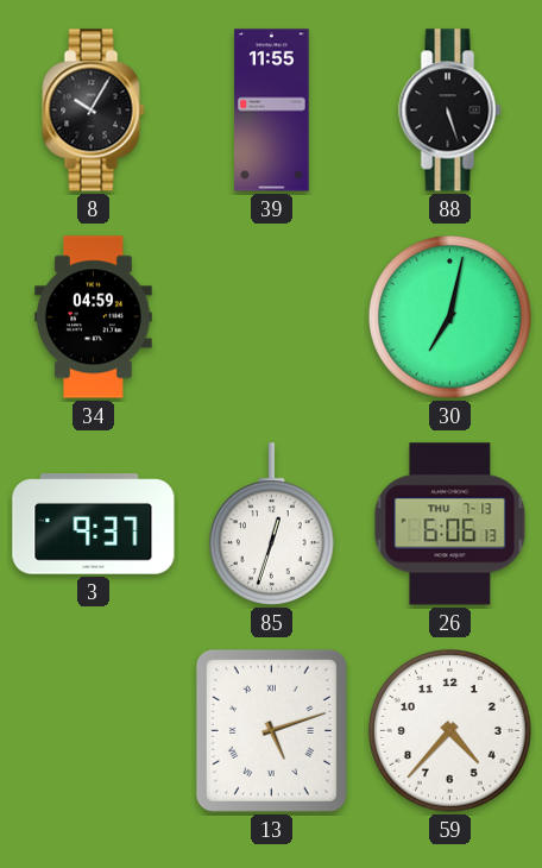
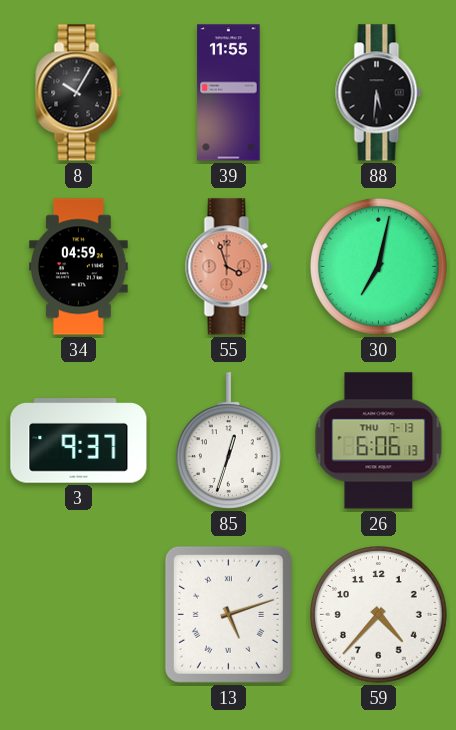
88: 5:27 -> 5:31
55: none -> 3:57
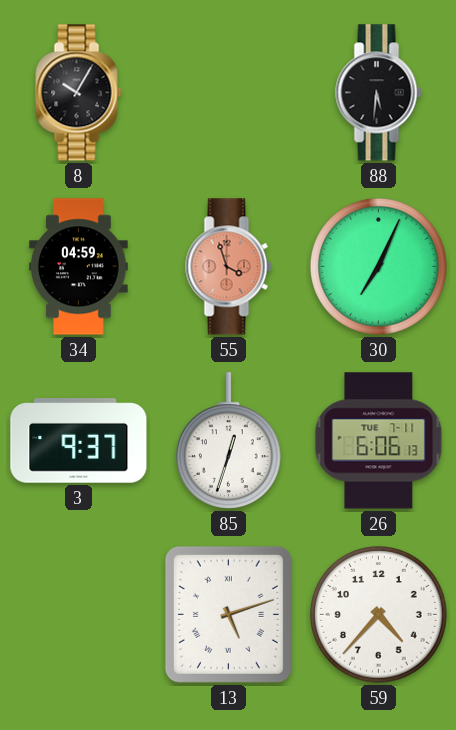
39: 11:55 -> none
30: 7:02 -> 7:04
26 date: THU 7-13 -> TUE 7-11
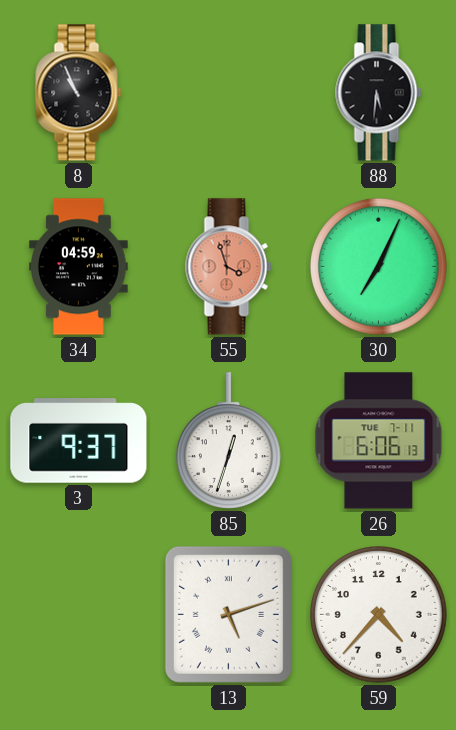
8: 10:05 -> 10:56
